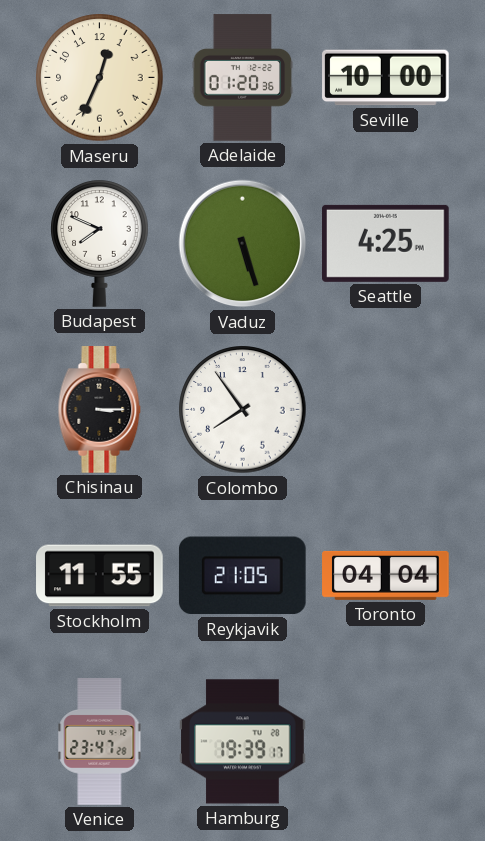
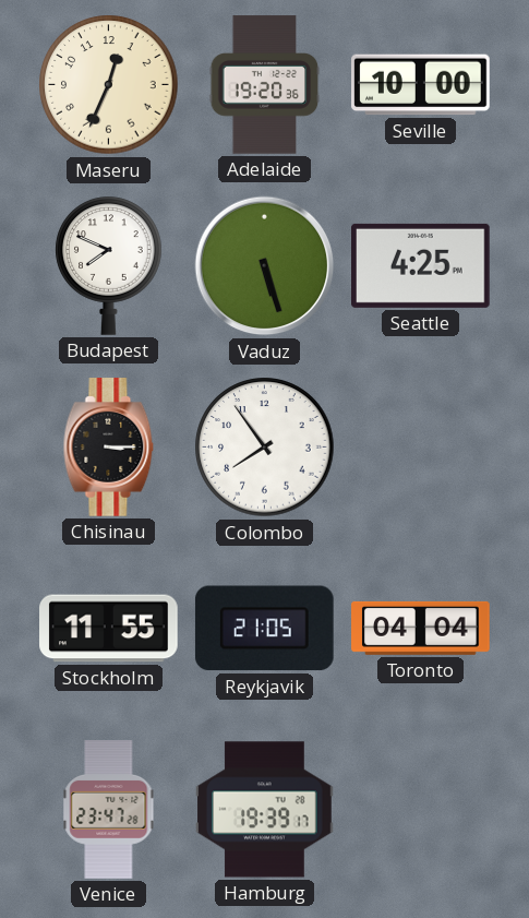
Adelaide: 01:20 -> 19:20
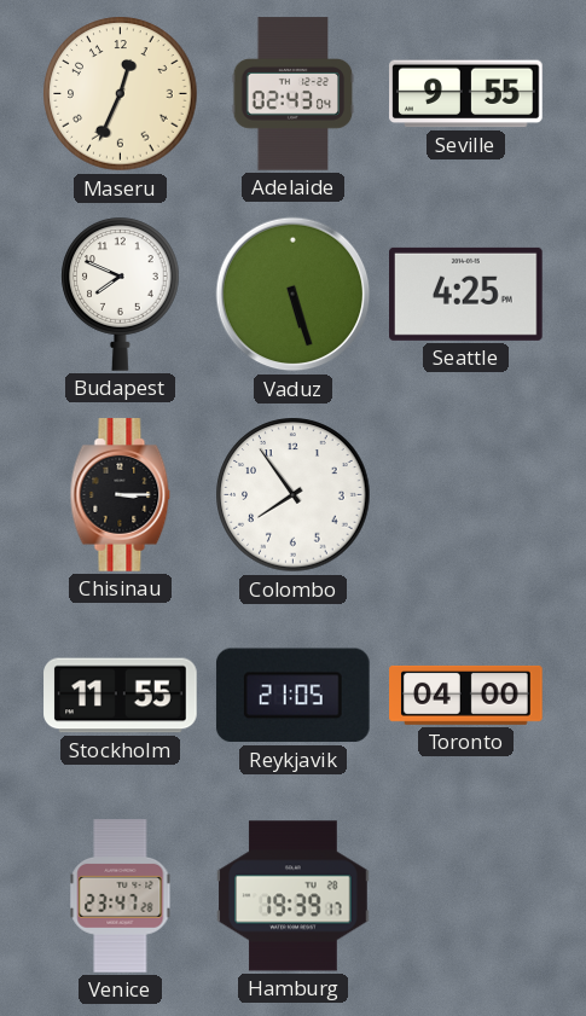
Adelaide: 19:20 -> 02:43
Seville: 10:00 -> 9:55
Toronto: 04:04 -> 04:00
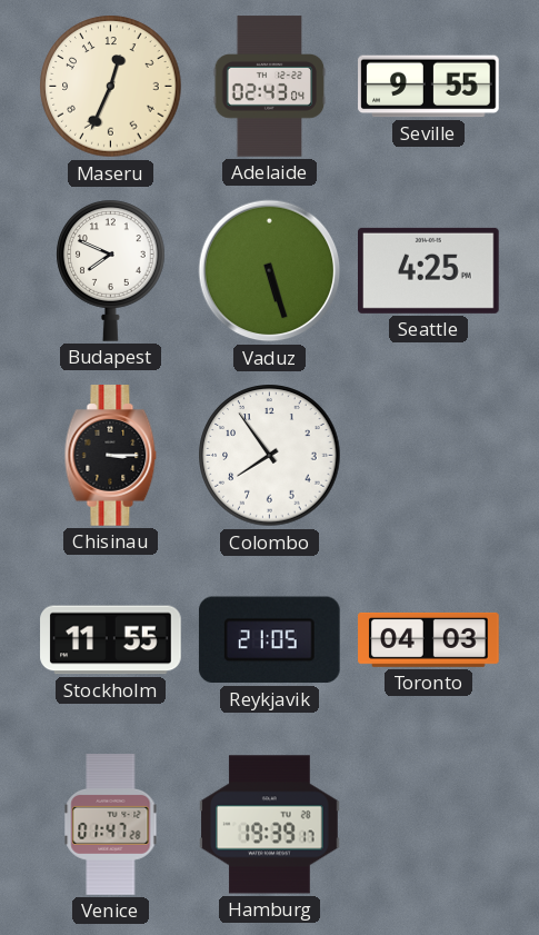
Toronto: 04:00 -> 04:03
Venice: 23:47 -> 01:47
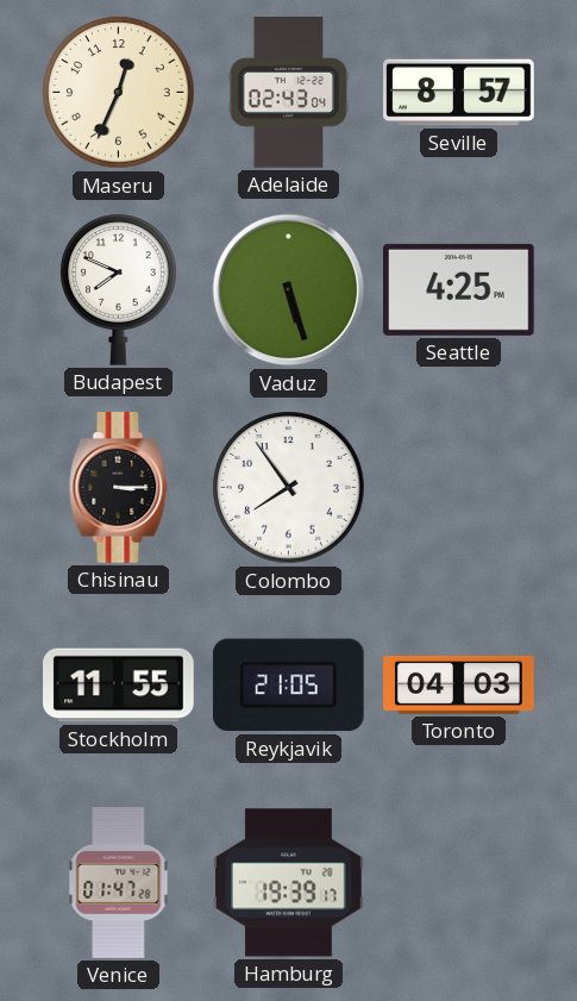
Seville: 9:55 -> 8:57
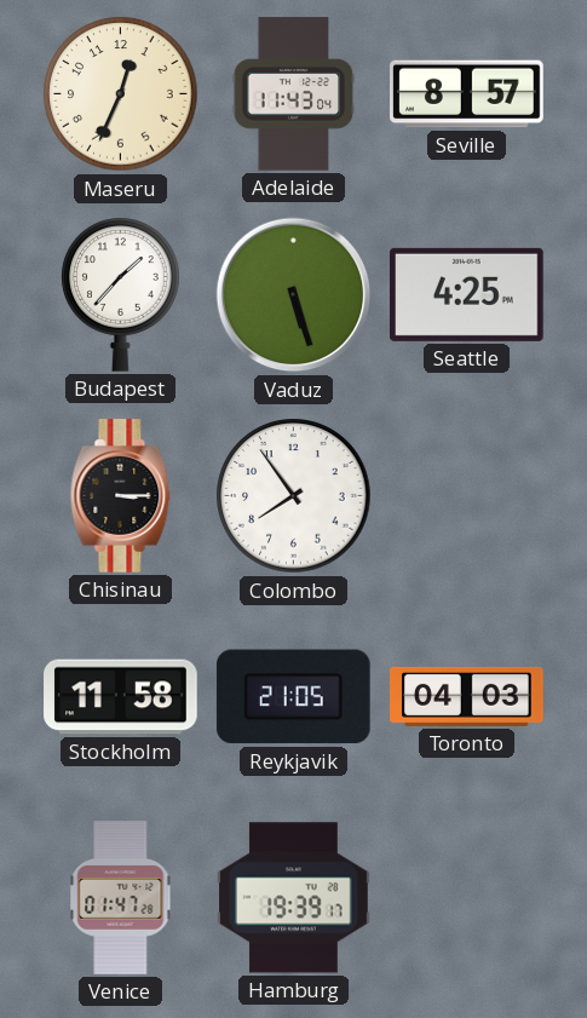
Adelaide: 02:43 -> 11:43
Budapest: 7:49 -> 1:37
Stockholm: 11:55 -> 11:58
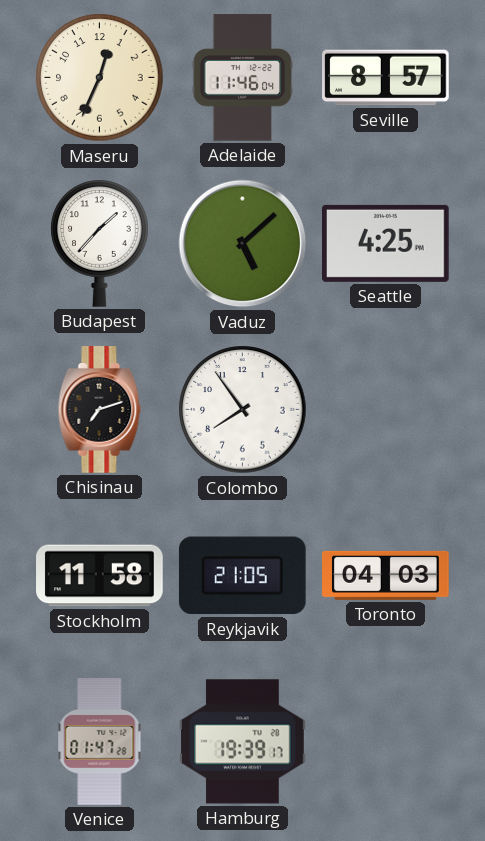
Adelaide: 11:43 -> 11:46
Vaduz: 5:27 -> 5:08
Chisinau: 3:15 -> 7:12
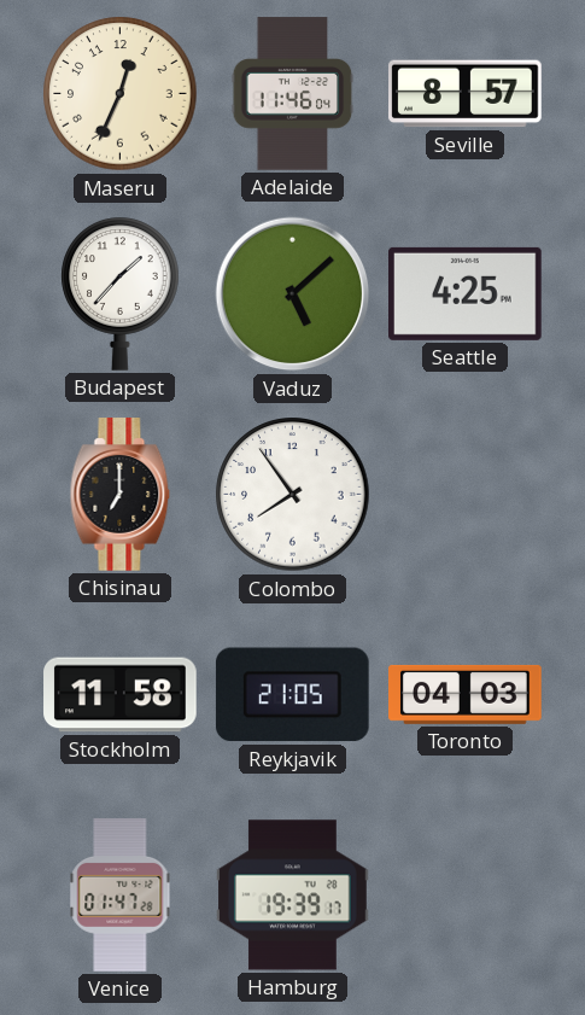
Chisinau: 7:12 -> 7:00
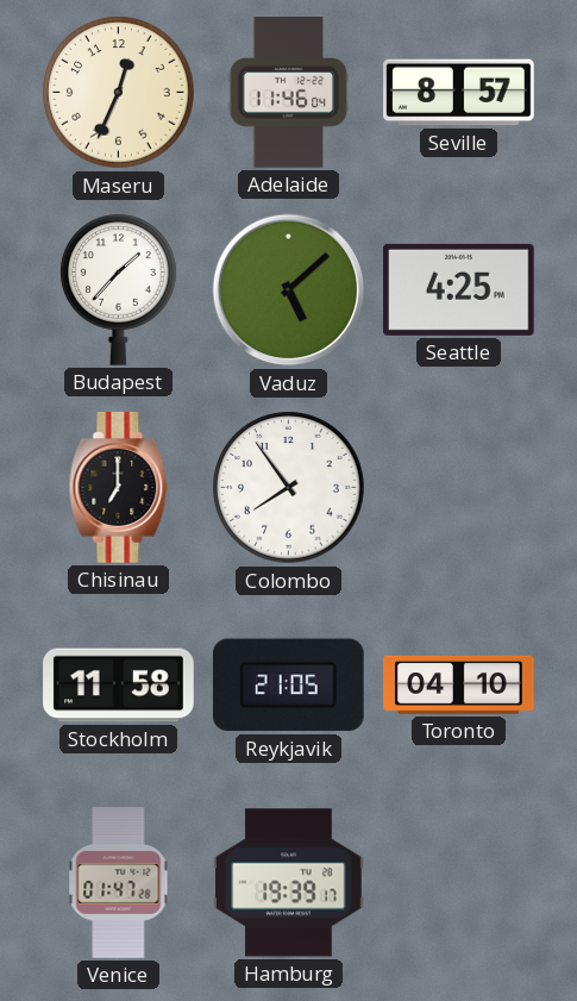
Toronto: 04:03 -> 04:10
